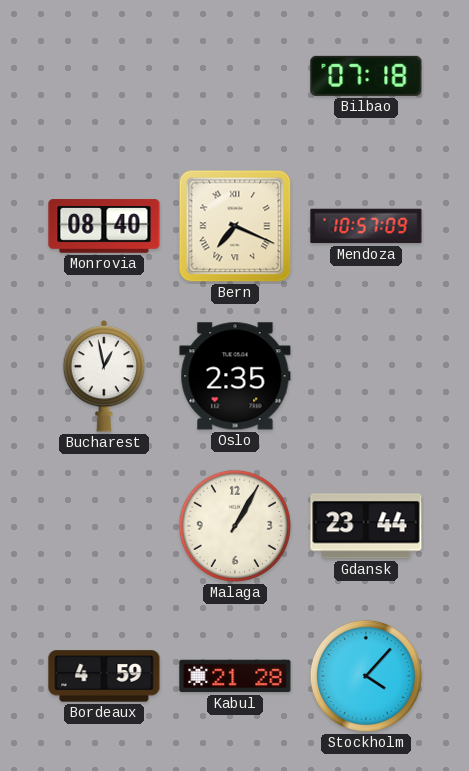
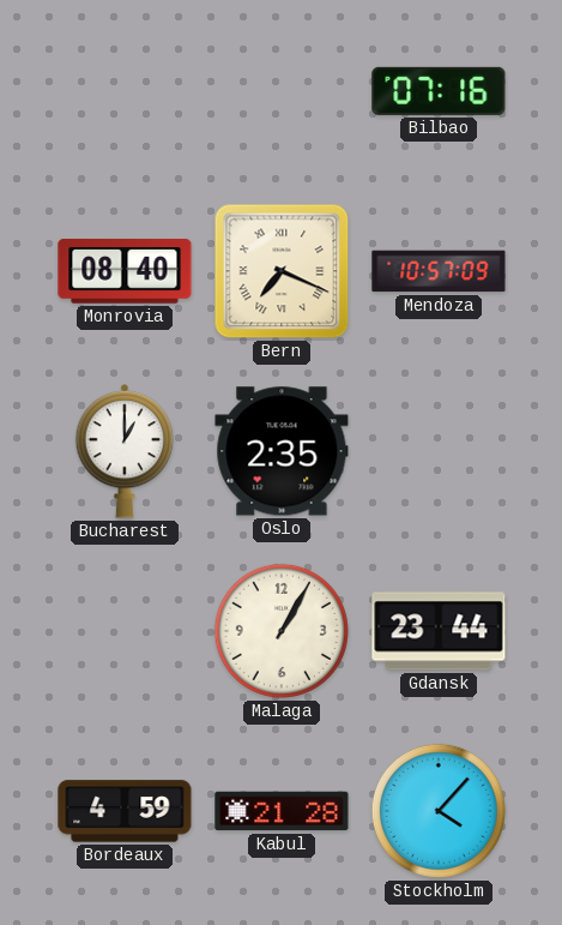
Bilbao: 07:18 -> 07:16
Bucharest: 12:58 -> 1:00
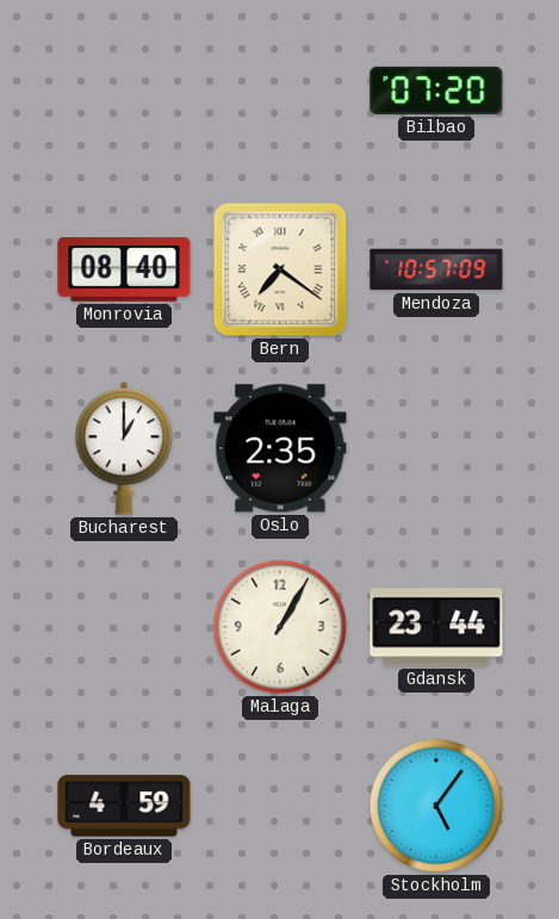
Bilbao: 07:16 -> 07:20
Bern: 7:19 -> 7:21
Kabul: 21:28 -> none
Stockholm: 4:07 -> 5:06
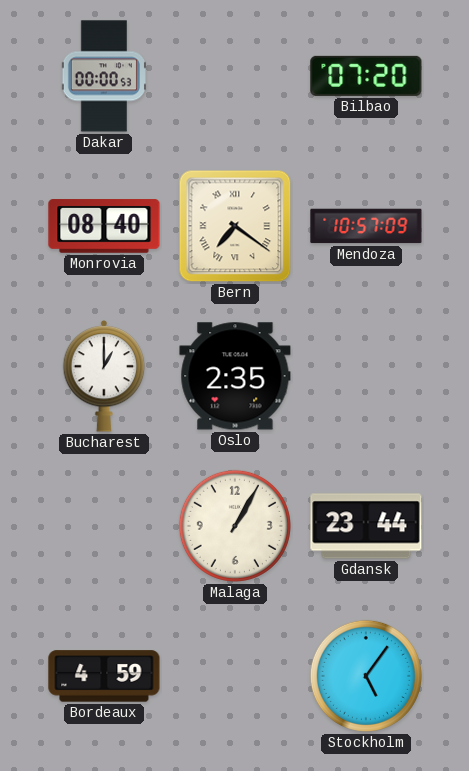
Dakar: none -> 00:00
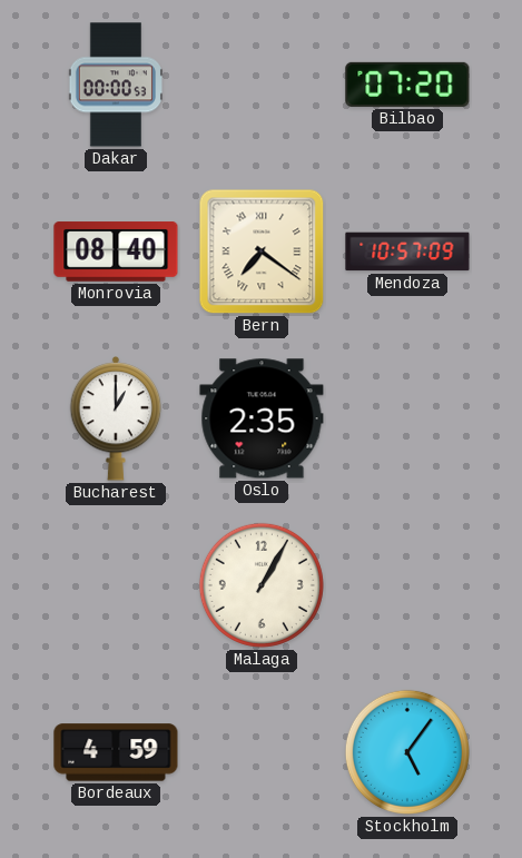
Gdansk: 23:44 -> none
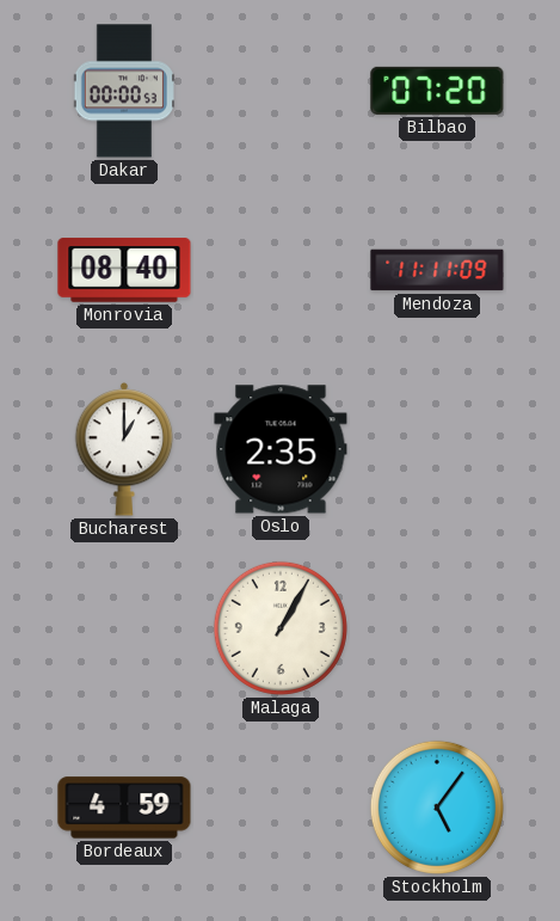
Bern: 7:21 -> none
Mendoza: 10:57 -> 11:11
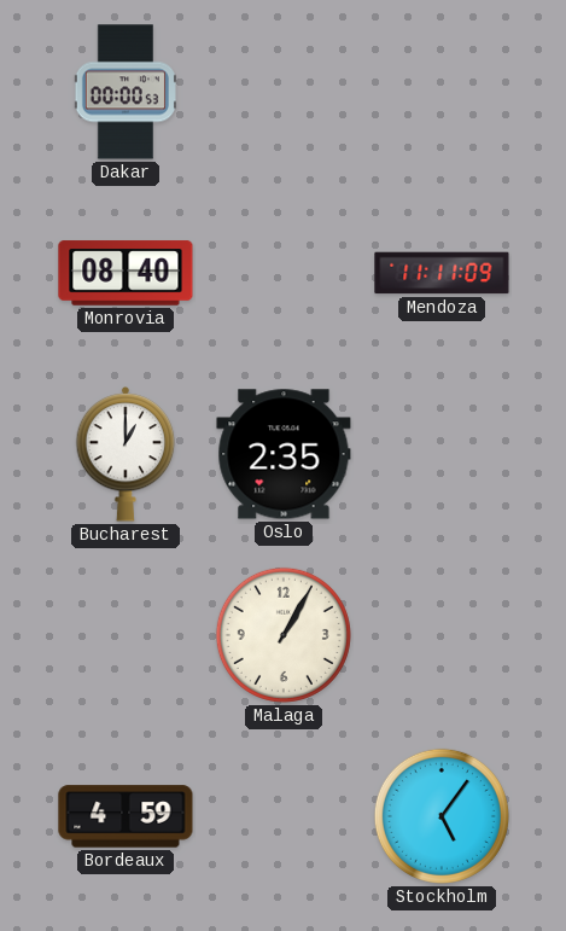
Bilbao: 07:20 -> none
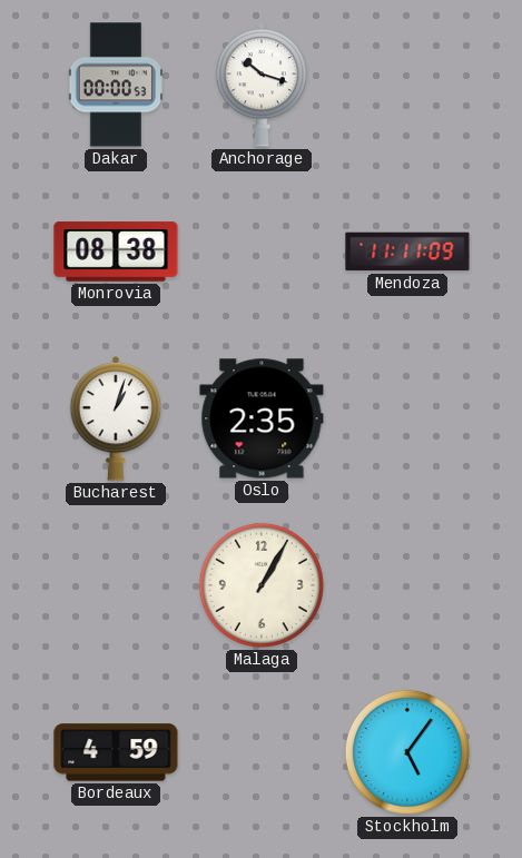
Anchorage: none -> 10:18
Monrovia: 08:40 -> 08:38
Bucharest: 1:00 -> 1:03
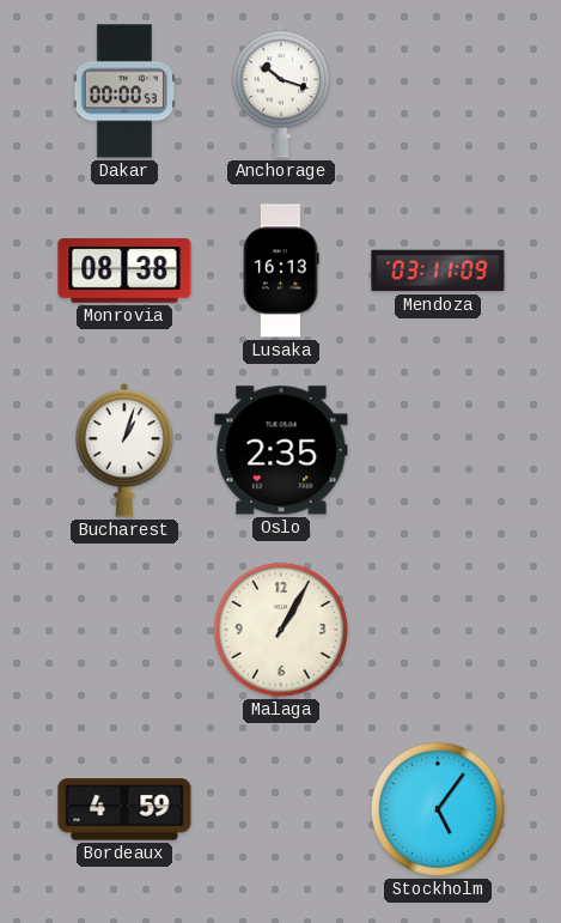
Lusaka: none -> 16:13
Mendoza: 11:11 -> 03:11
